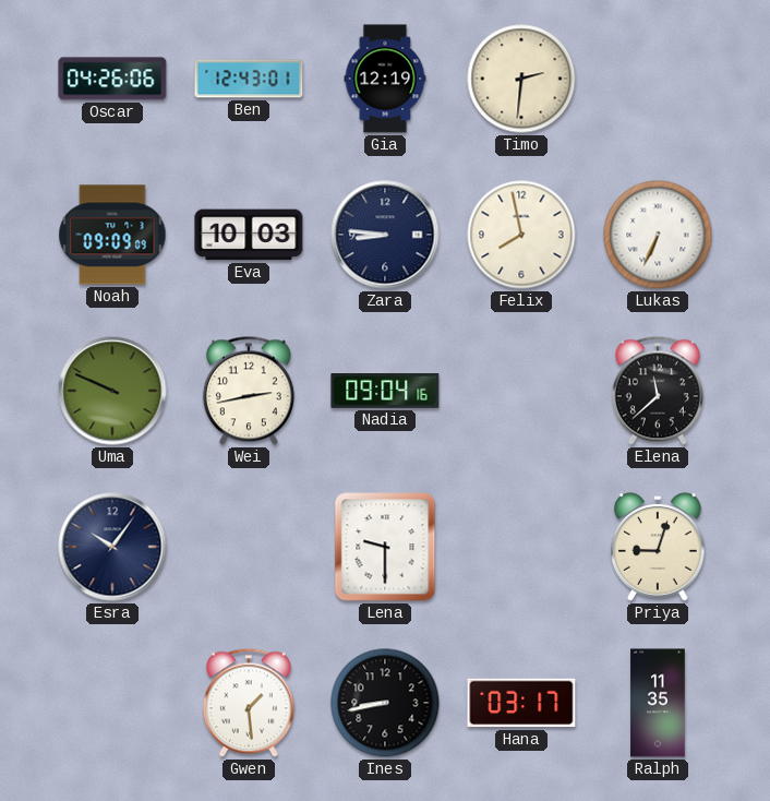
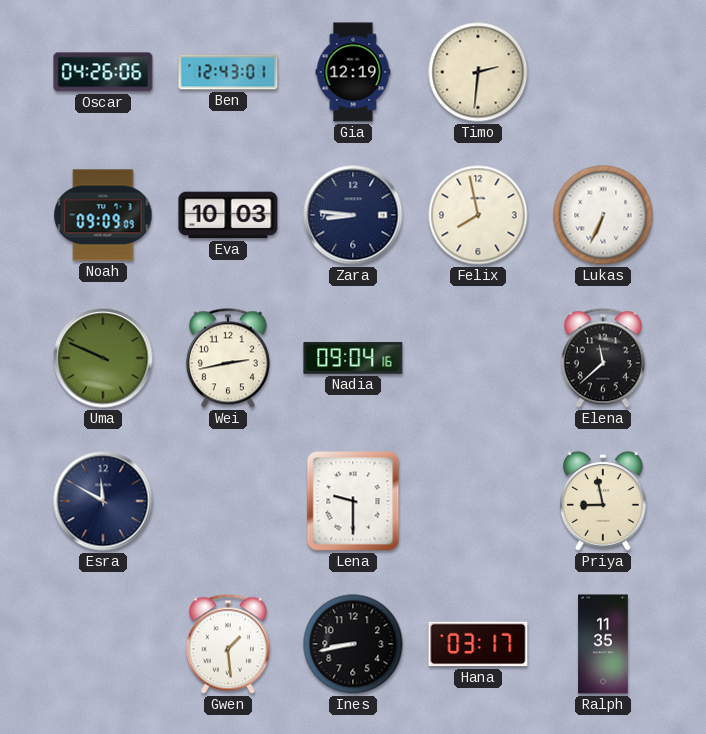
Esra: 10:06 -> 11:50
Priya: 9:03 -> 8:58
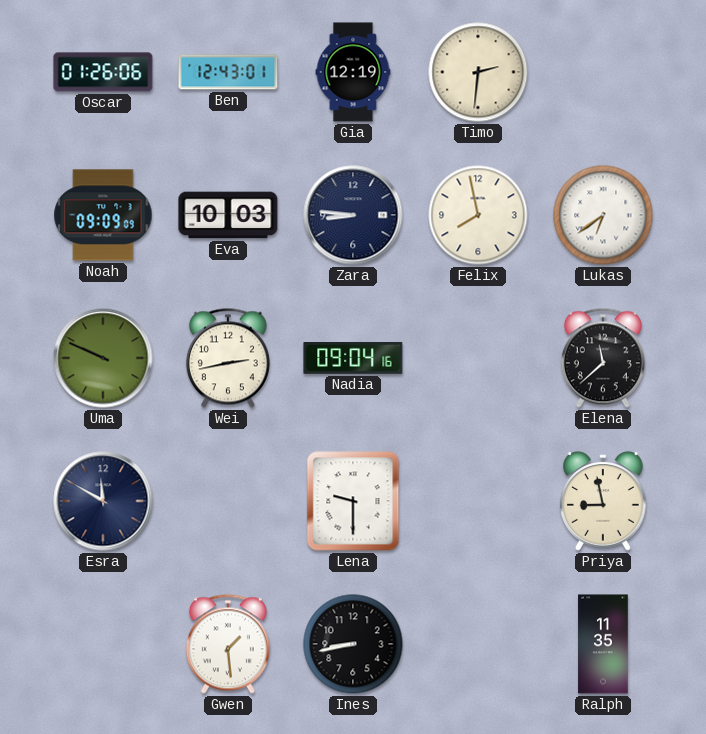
Oscar: 04:26 -> 01:26
Lukas: 6:34 -> 6:39
Hana: 03:17 -> none
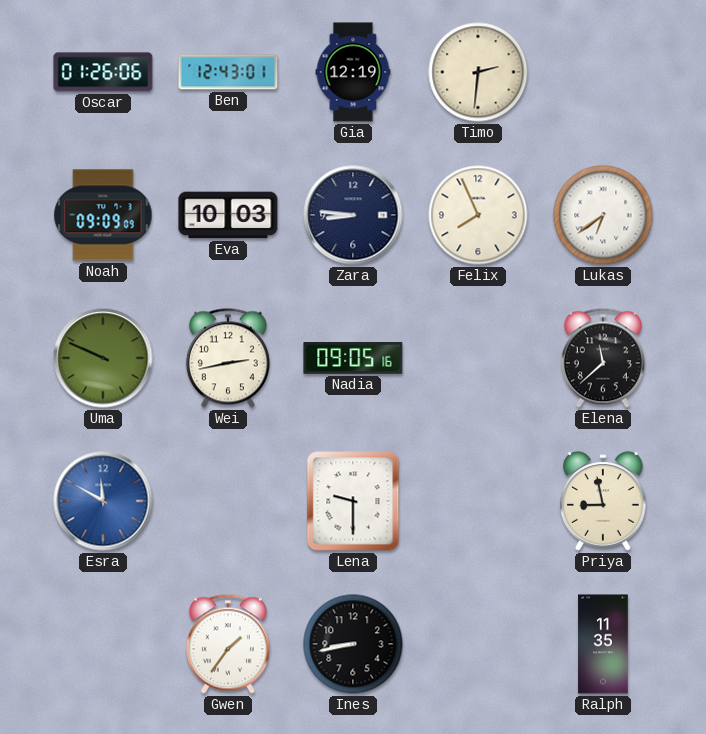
Felix: 7:58 -> 7:56
Nadia: 09:04 -> 09:05
Esra dial: navy -> blue
Gwen: 1:29 -> 1:36
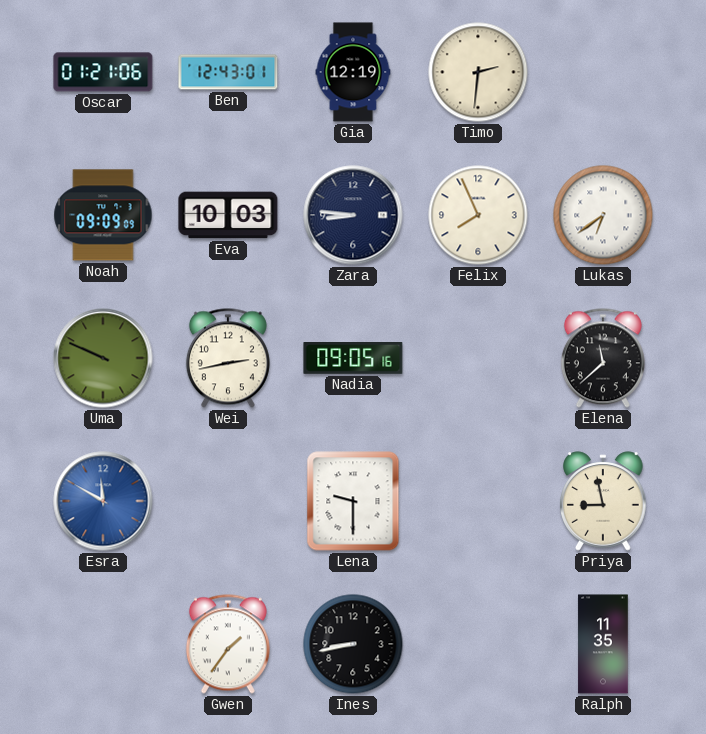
Oscar: 01:26 -> 01:21
